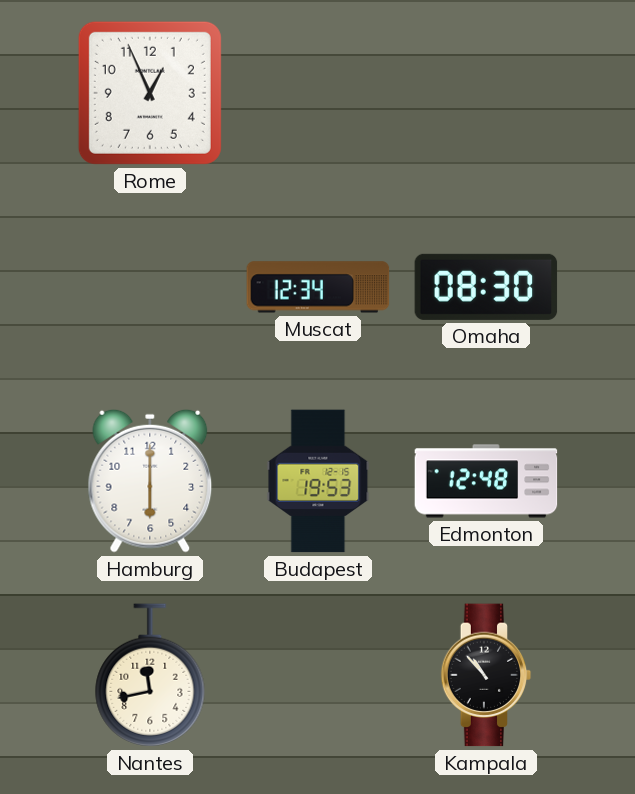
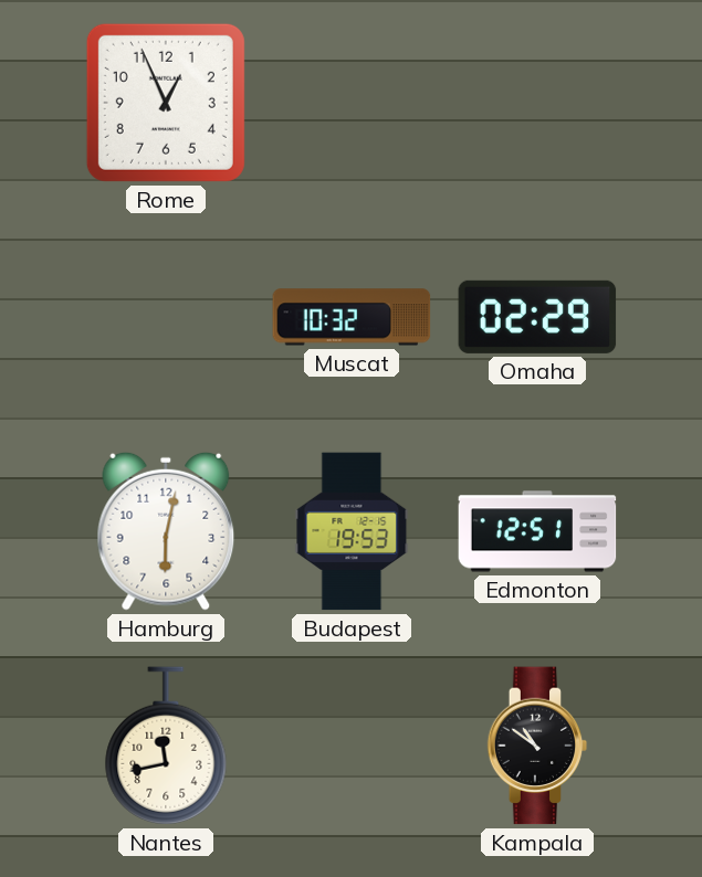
Muscat: 12:34 -> 10:32
Omaha: 08:30 -> 02:29
Hamburg: 6:00 -> 6:02
Edmonton: 12:48 -> 12:51
Kampala: 10:53 -> 10:51
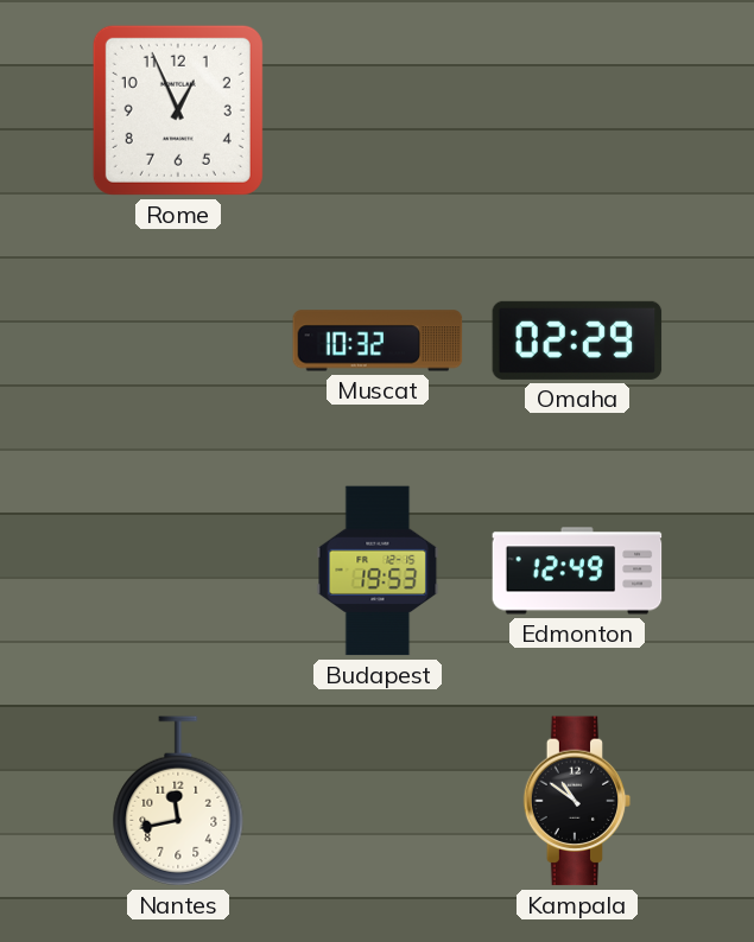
Hamburg: 6:02 -> none
Edmonton: 12:51 -> 12:49
